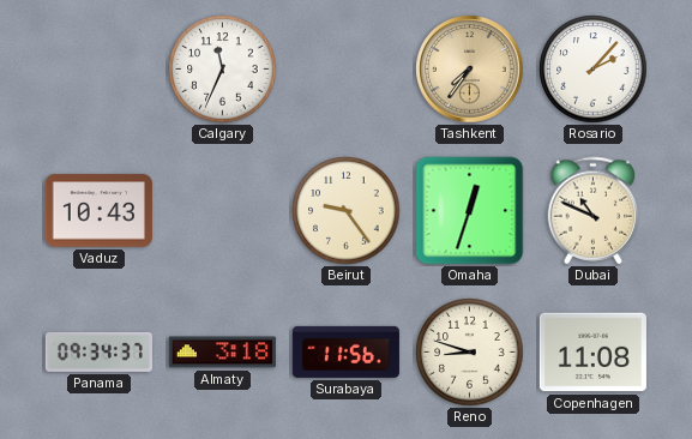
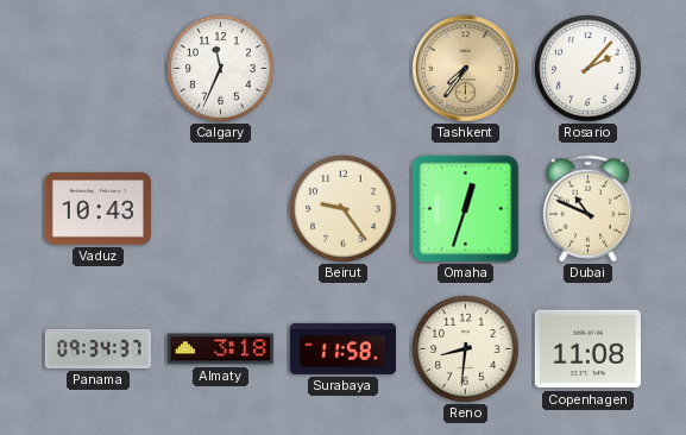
Surabaya: 11:56 -> 11:58
Reno: 8:48 -> 8:31
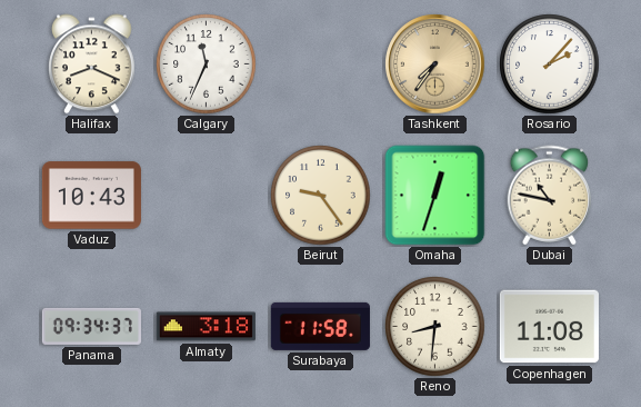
Halifax: none -> 8:19
Dubai: 10:49 -> 10:47
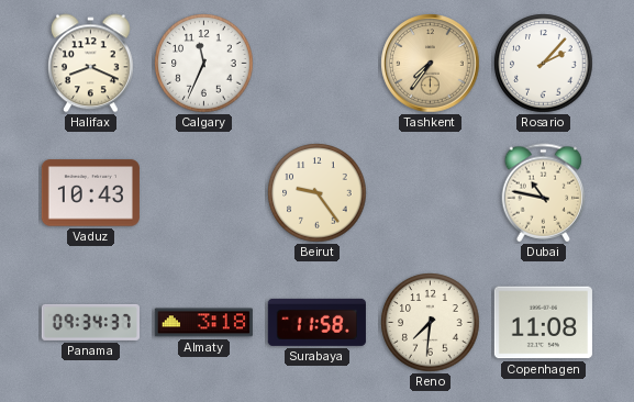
Omaha: 12:33 -> none
Reno: 8:31 -> 7:31
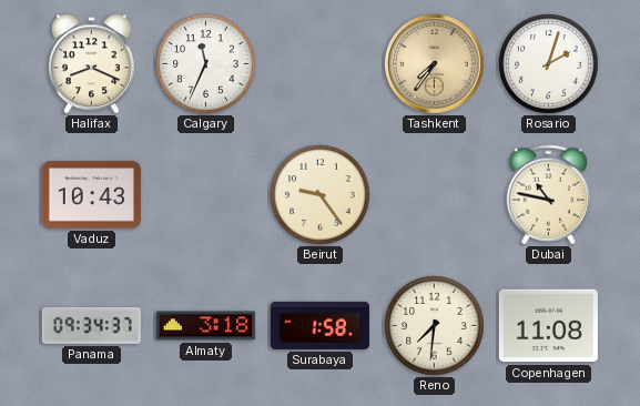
Rosario: 2:07 -> 2:03
Surabaya: 11:58 -> 1:58
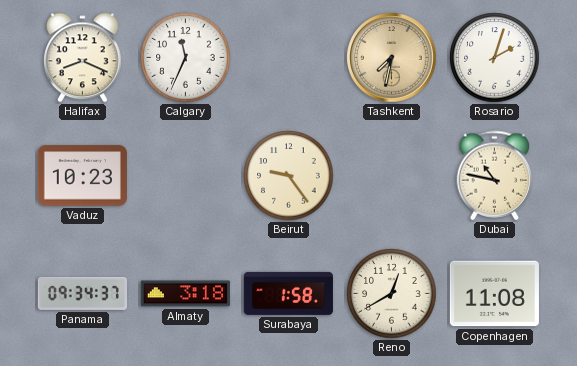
Tashkent: 7:36 -> 7:32
Vaduz: 10:43 -> 10:23
Reno: 7:31 -> 12:40
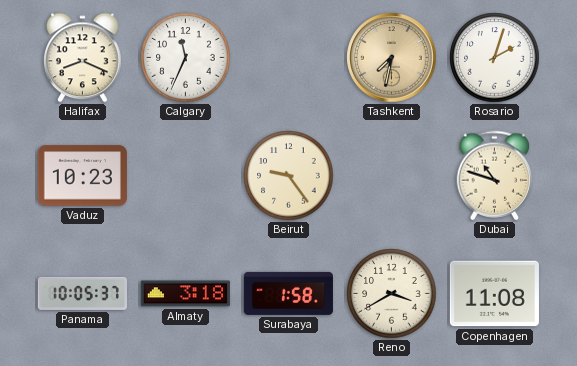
Dubai: 10:47 -> 10:48
Panama: 09:34 -> 10:05
Reno: 12:40 -> 3:40
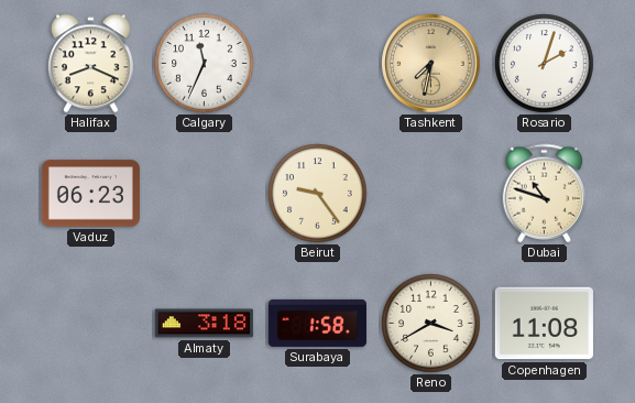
Vaduz: 10:23 -> 06:23
Panama: 10:05 -> none
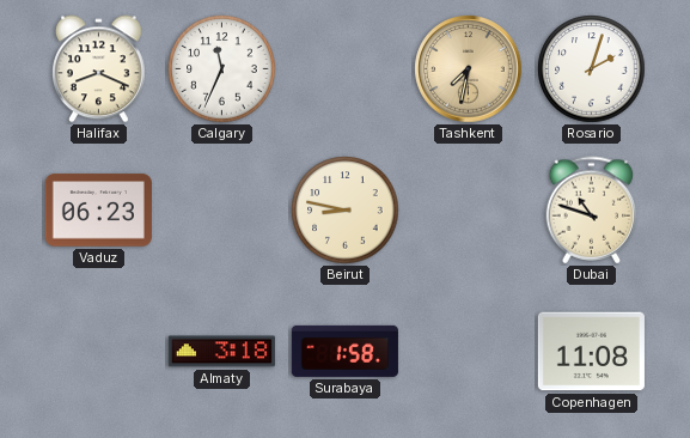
Beirut: 9:24 -> 8:47
Reno: 3:40 -> none
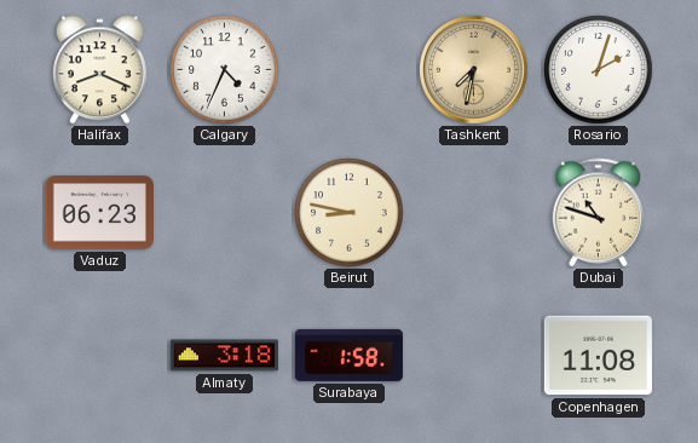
Calgary: 11:34 -> 4:34
